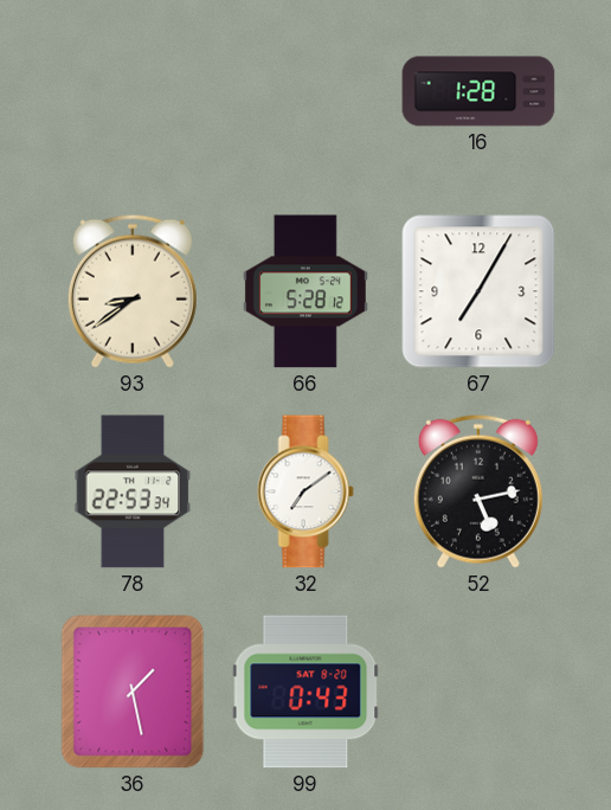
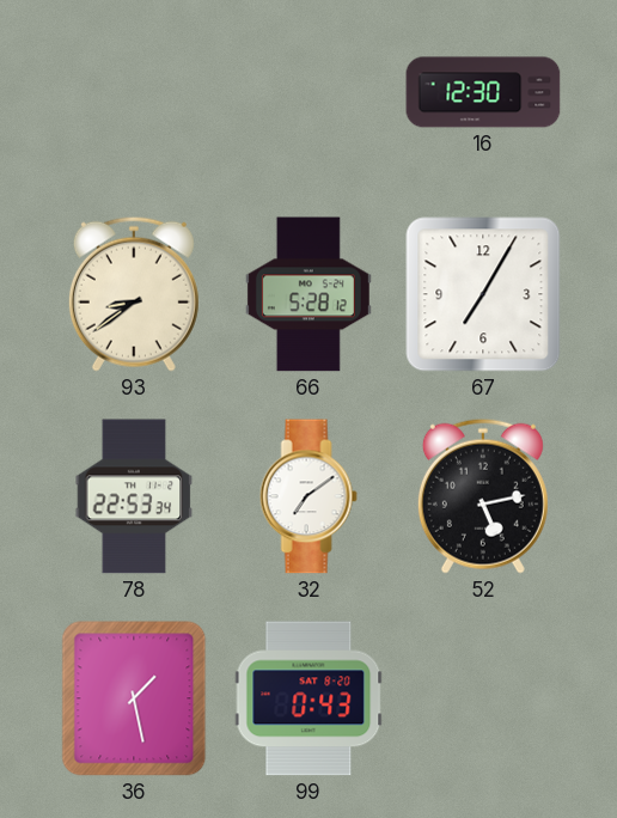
16: 1:28 -> 12:30
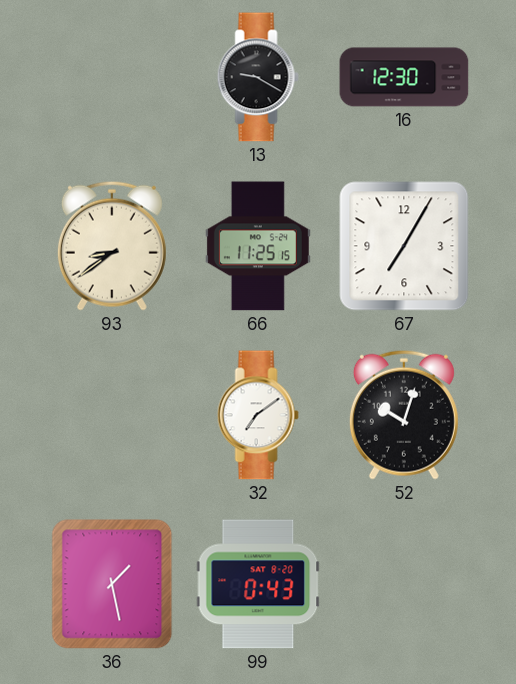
13: none -> 9:20
66: 5:28 -> 11:25
78: 22:53 -> none
52: 5:13 -> 10:03
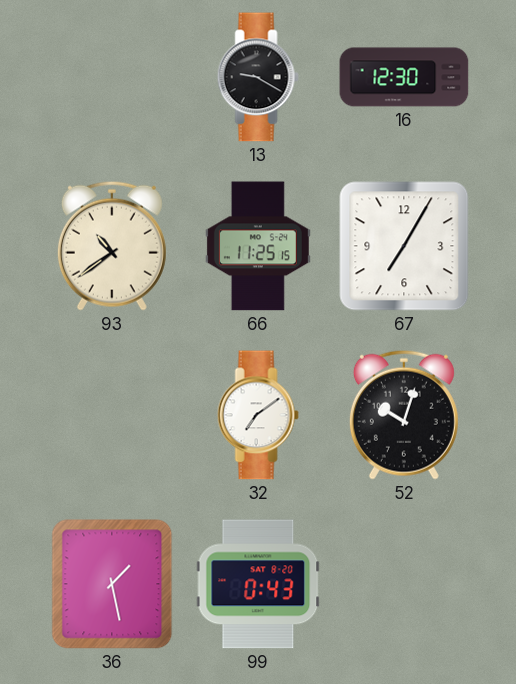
93: 8:39 -> 10:39
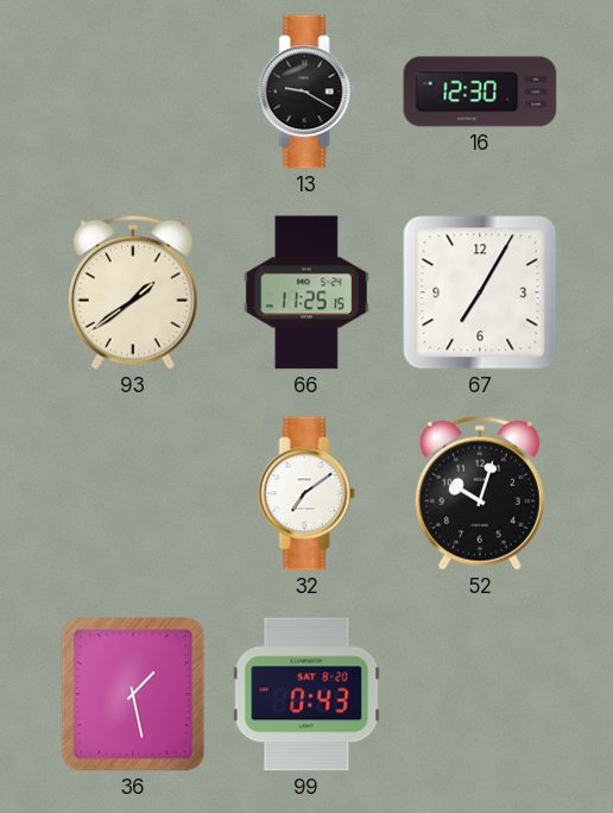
93: 10:39 -> 1:39
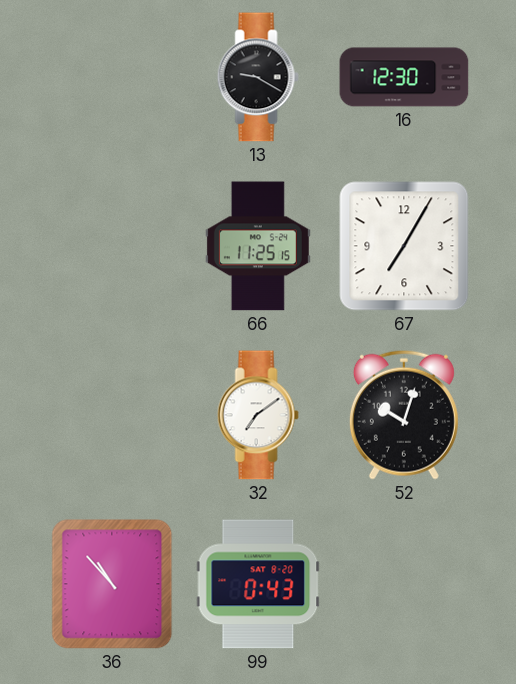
93: 1:39 -> none
36: 1:28 -> 10:53
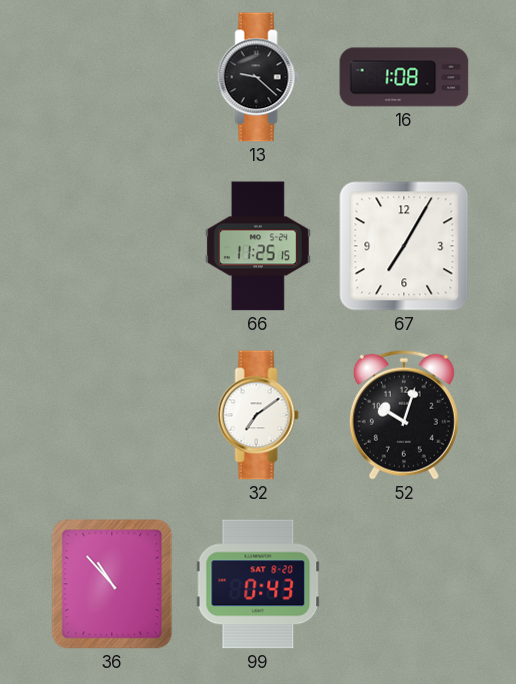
13: 9:20 -> 9:22
16: 12:30 -> 1:08
